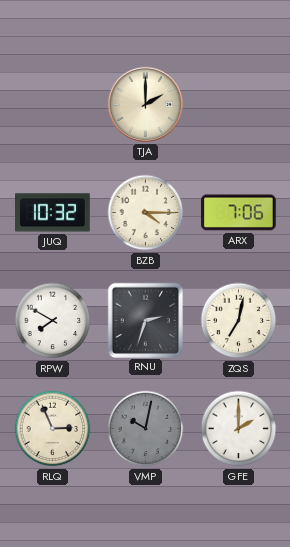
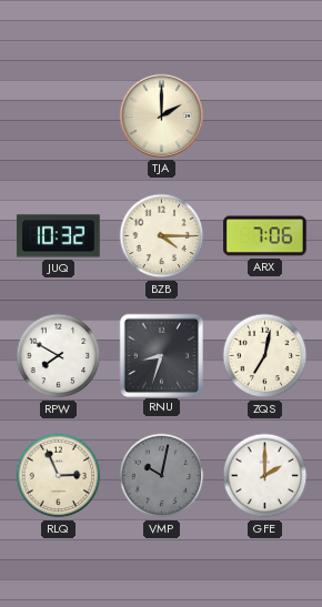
RNU: 2:33 -> 8:33
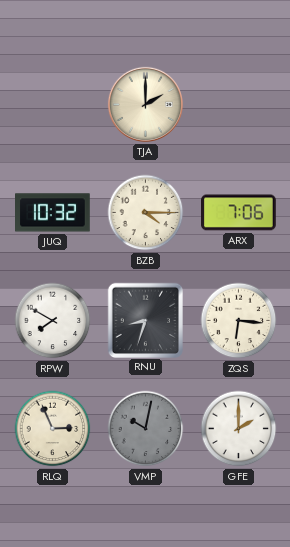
ZQS: 7:02 -> 6:16
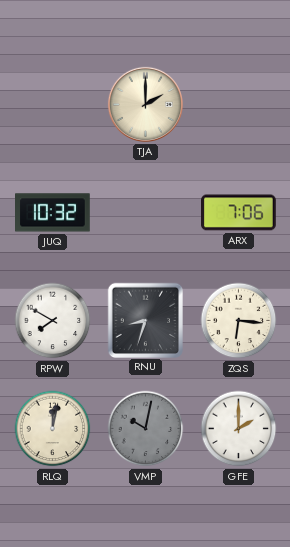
BZB: 4:15 -> none
RLQ: 2:56 -> 12:02
